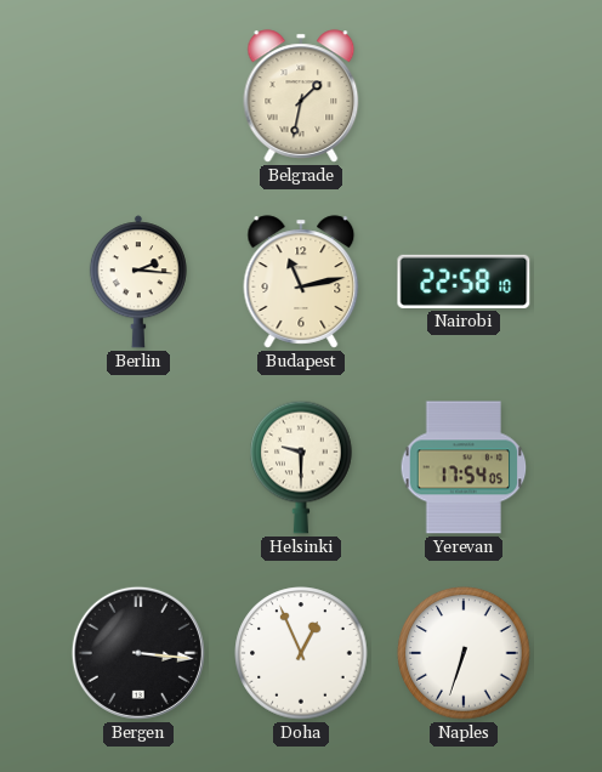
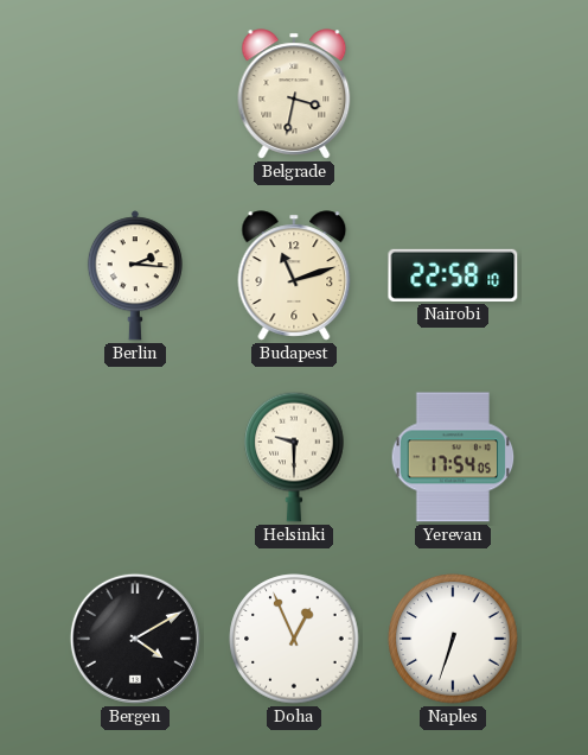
Belgrade: 1:32 -> 3:32
Budapest: 11:13 -> 11:12
Bergen: 3:16 -> 4:10
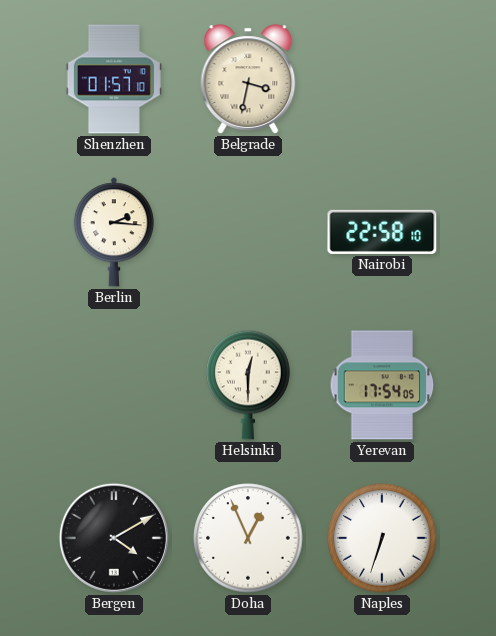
Shenzhen: none -> 01:57
Budapest: 11:12 -> none
Helsinki: 9:30 -> 12:30
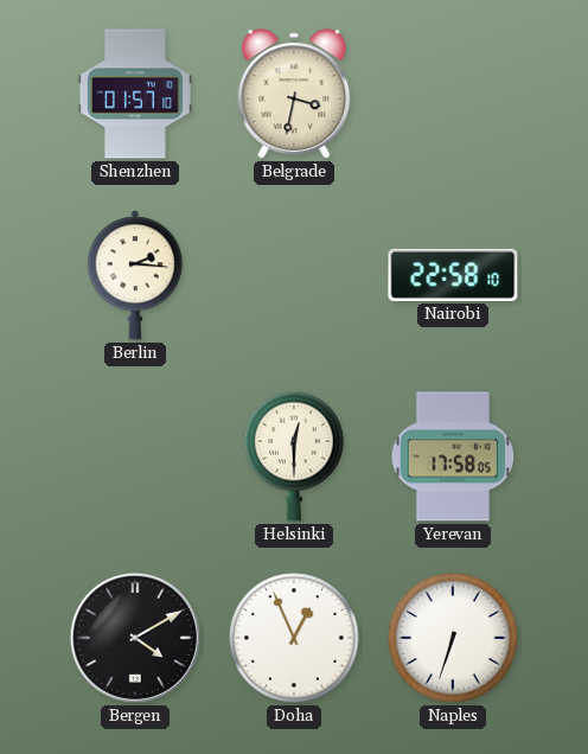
Yerevan: 17:54 -> 17:58
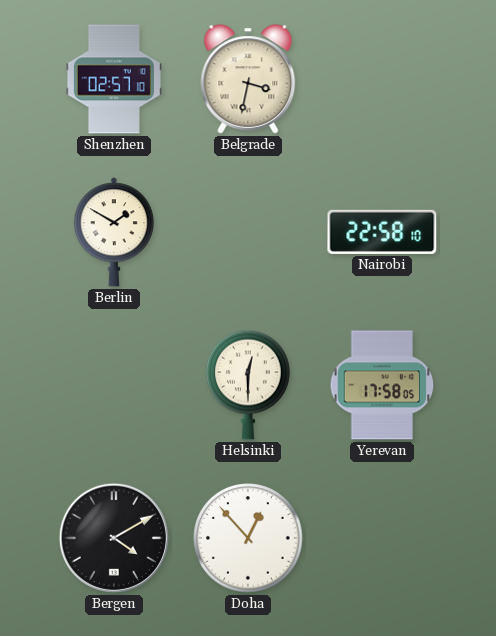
Shenzhen: 01:57 -> 02:57
Berlin: 2:16 -> 1:50
Doha: 12:56 -> 12:53
Naples: 6:33 -> none
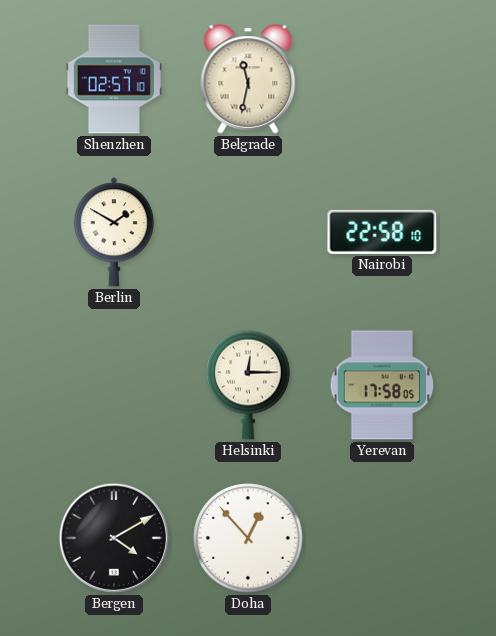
Belgrade: 3:32 -> 11:32
Helsinki: 12:30 -> 12:15
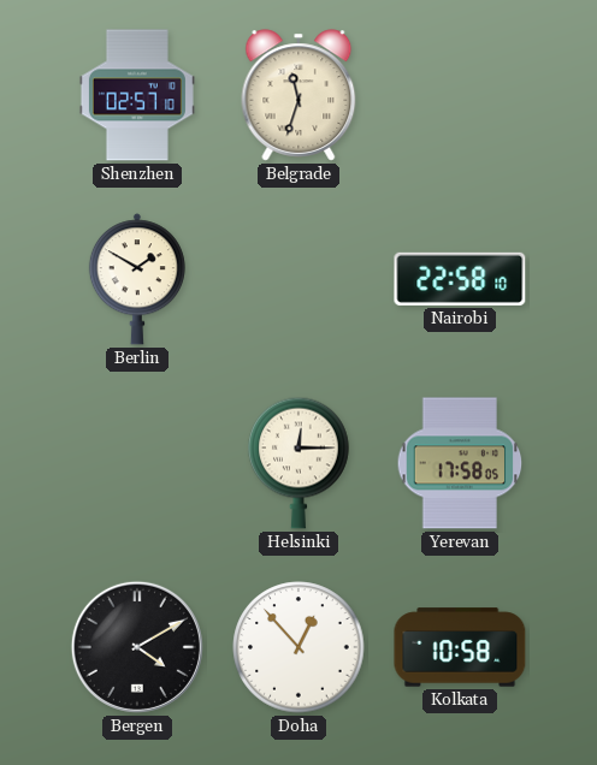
Belgrade: 11:32 -> 11:33
Kolkata: none -> 10:58
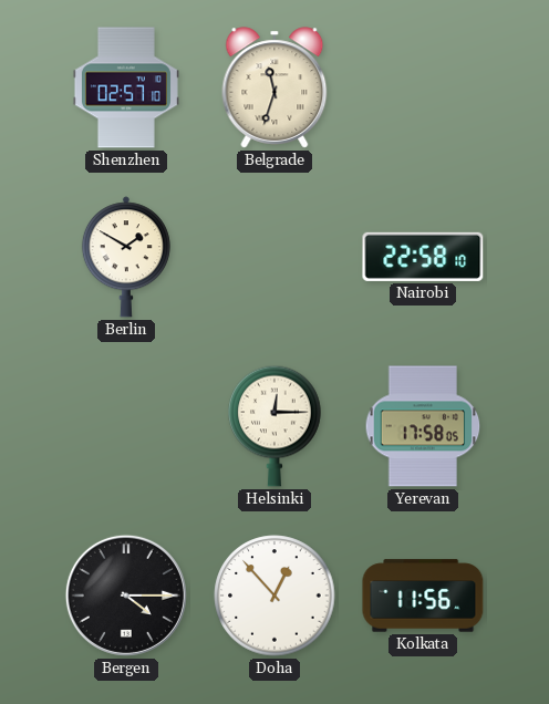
Bergen: 4:10 -> 4:15
Kolkata: 10:58 -> 11:56
